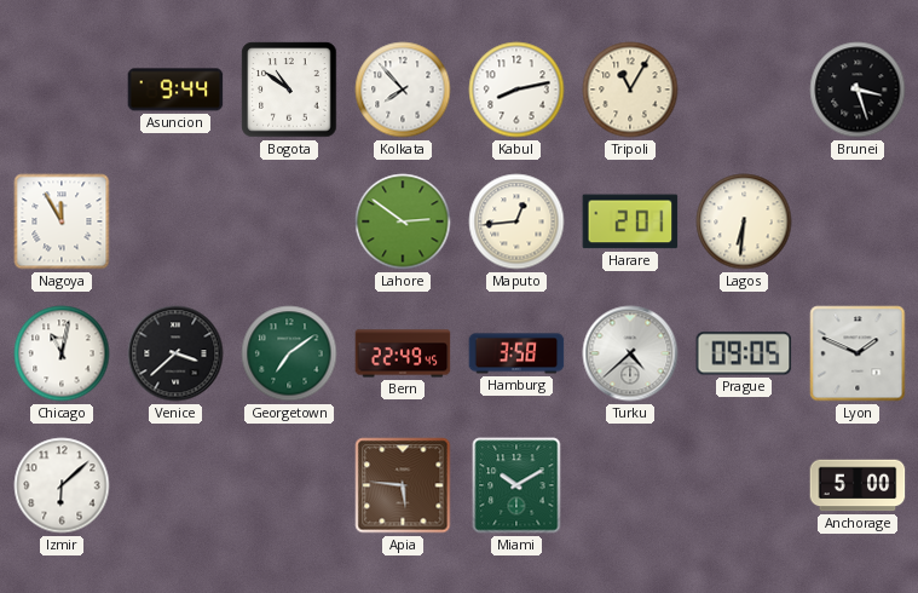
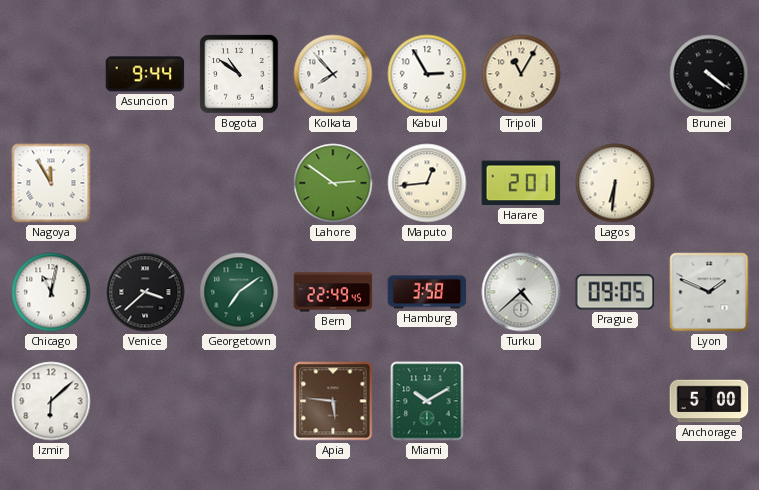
Kabul: 8:13 -> 2:55
Brunei: 3:27 -> 4:21
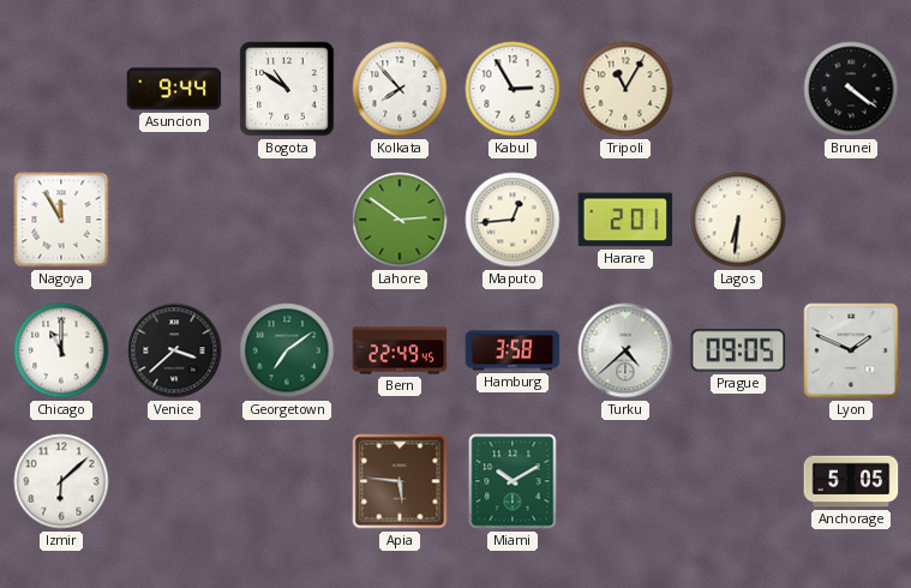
Chicago: 11:02 -> 11:00
Anchorage: 5:00 -> 5:05
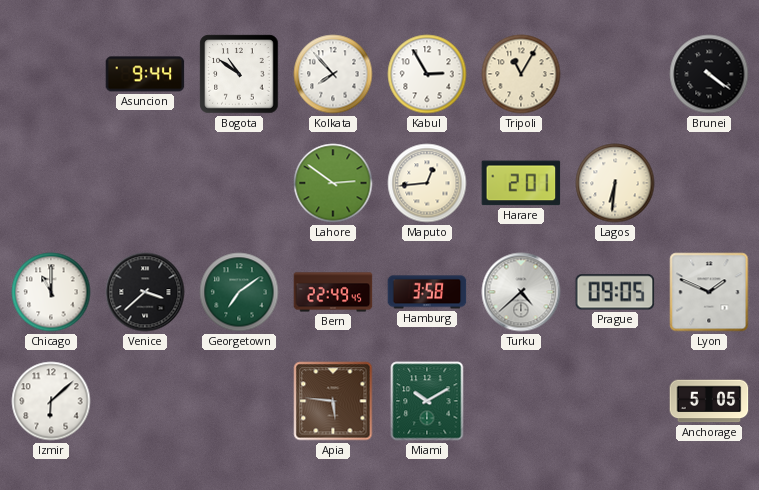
Nagoya: 11:55 -> none
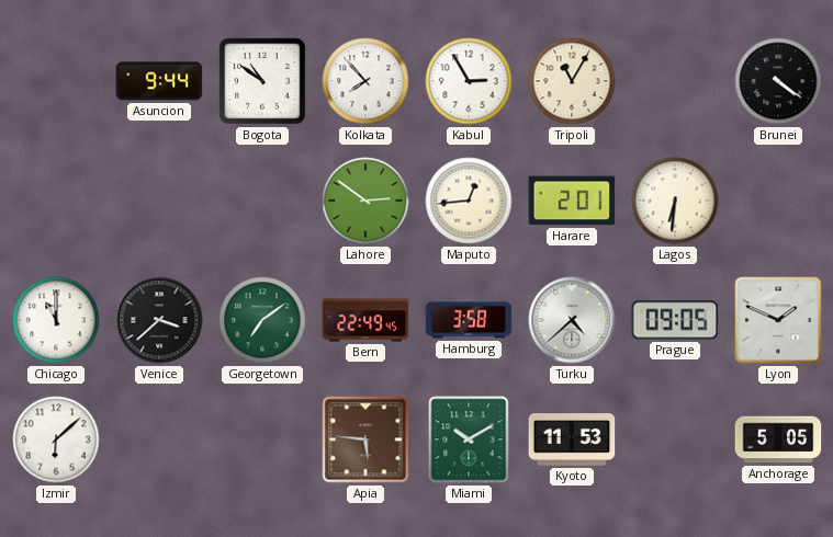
Kyoto: none -> 11:53
